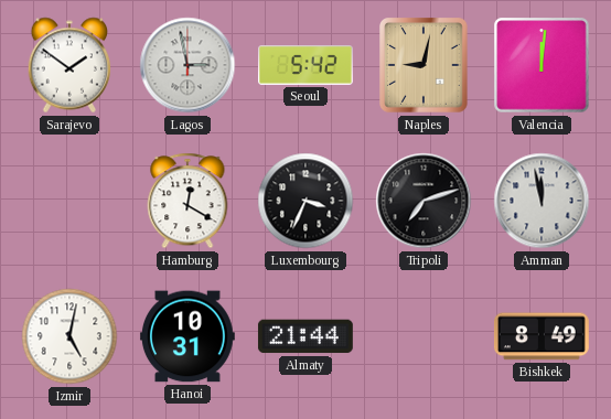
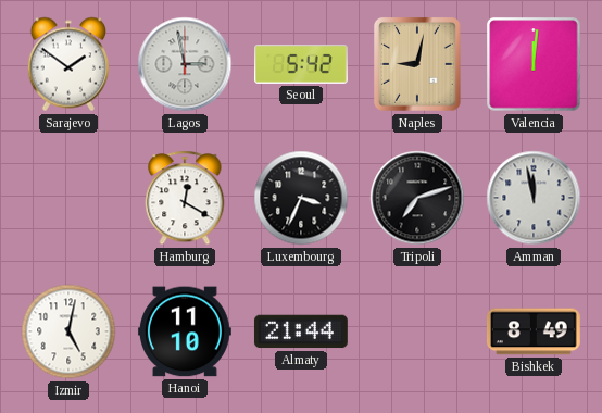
Hanoi: 10:31 -> 11:10
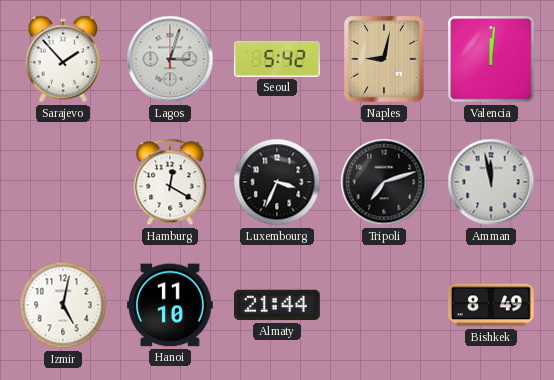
Sarajevo: 1:51 -> 1:53
Lagos: 2:58 -> 3:03
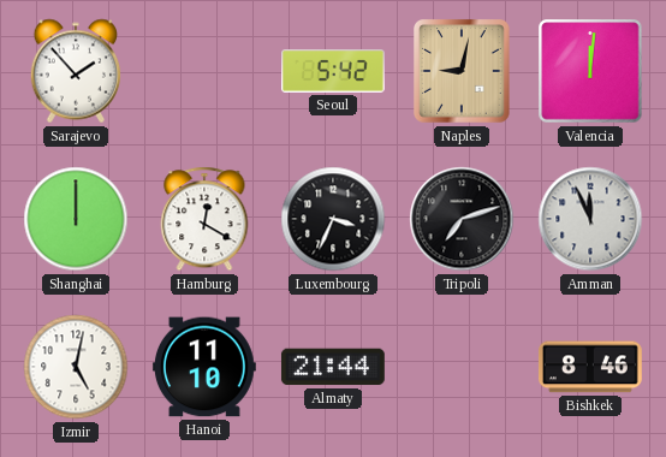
Lagos: 3:03 -> none
Shanghai: none -> 12:00
Amman: 11:58 -> 11:56
Bishkek: 8:49 -> 8:46
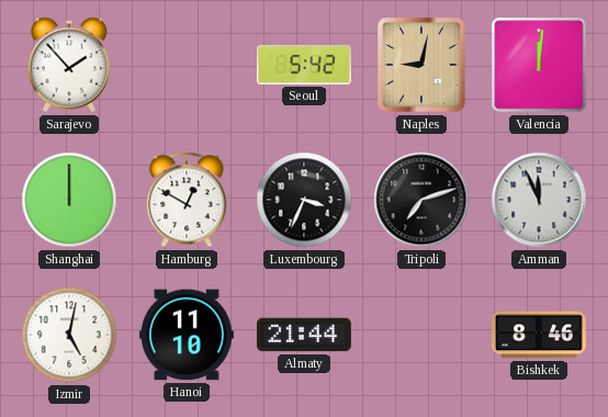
Hamburg: 12:20 -> 12:50
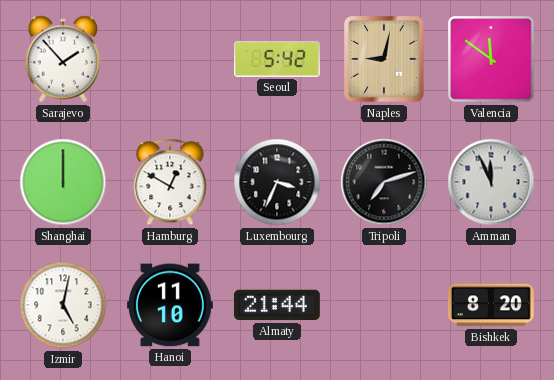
Valencia: 12:01 -> 11:51
Bishkek: 8:46 -> 8:20
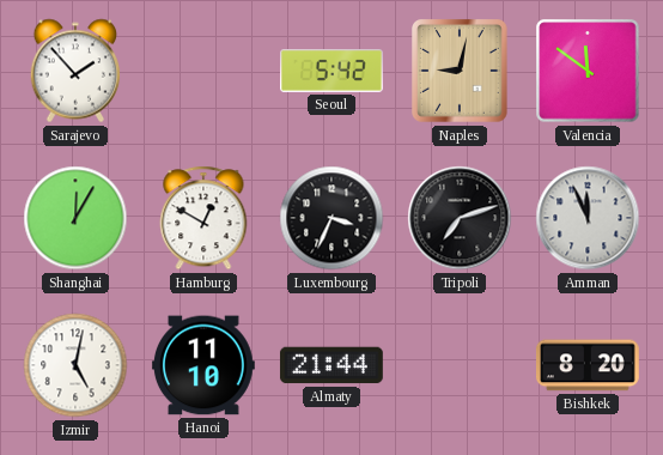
Shanghai: 12:00 -> 12:05
